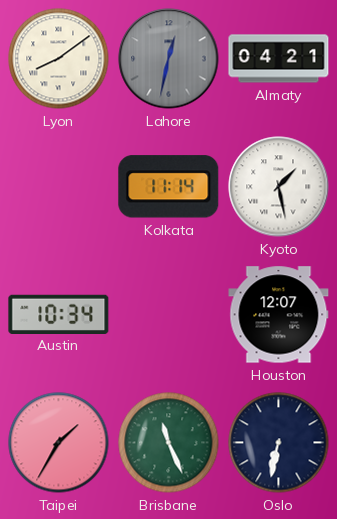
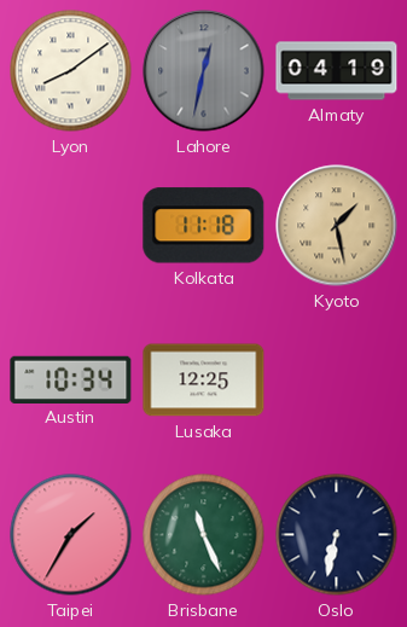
Almaty: 04:21 -> 04:19
Kolkata: 11:14 -> 11:18
Kyoto dial: white -> champagne
Lusaka: none -> 12:25
Houston: 12:07 -> none
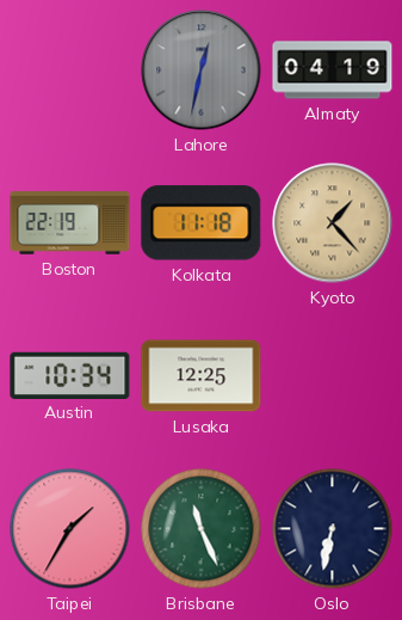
Lyon: 8:09 -> none
Boston: none -> 22:19
Kyoto: 1:28 -> 1:23
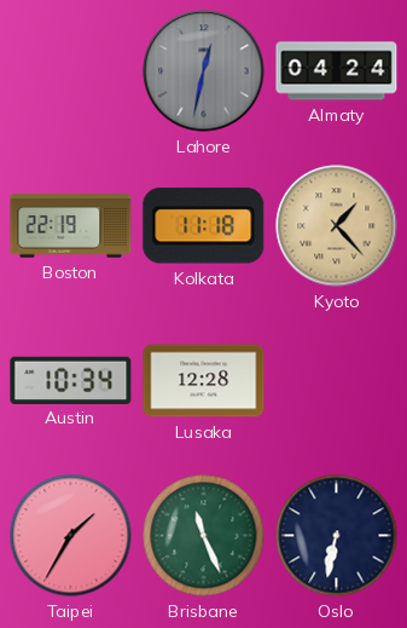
Almaty: 04:19 -> 04:24
Lusaka: 12:25 -> 12:28
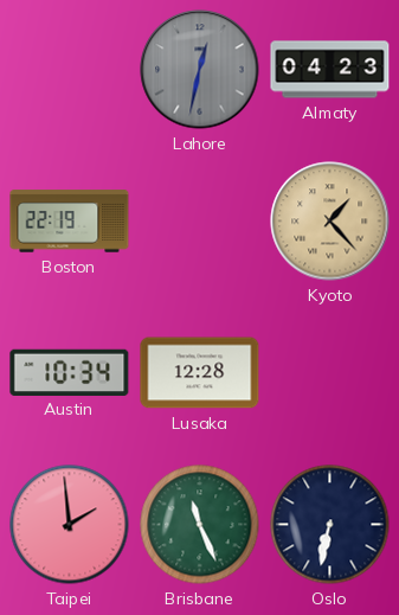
Almaty: 04:24 -> 04:23
Kolkata: 11:18 -> none
Taipei: 1:35 -> 1:59
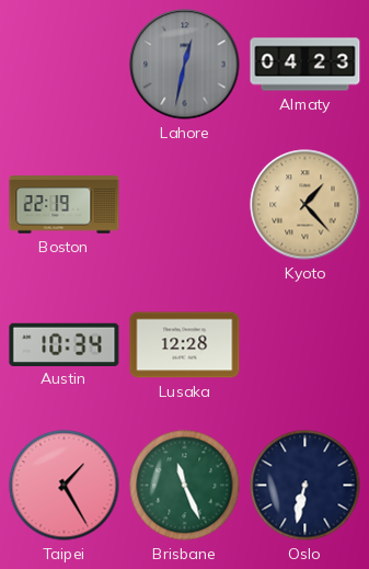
Taipei: 1:59 -> 1:25
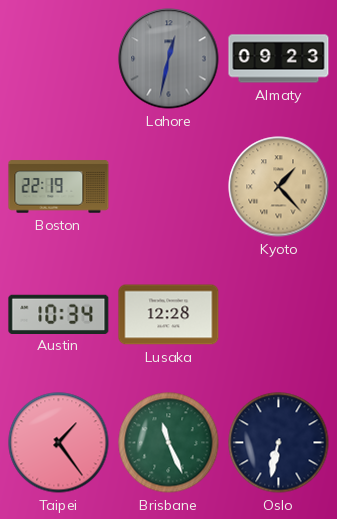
Almaty: 04:23 -> 09:23
Taipei: 1:25 -> 1:24
